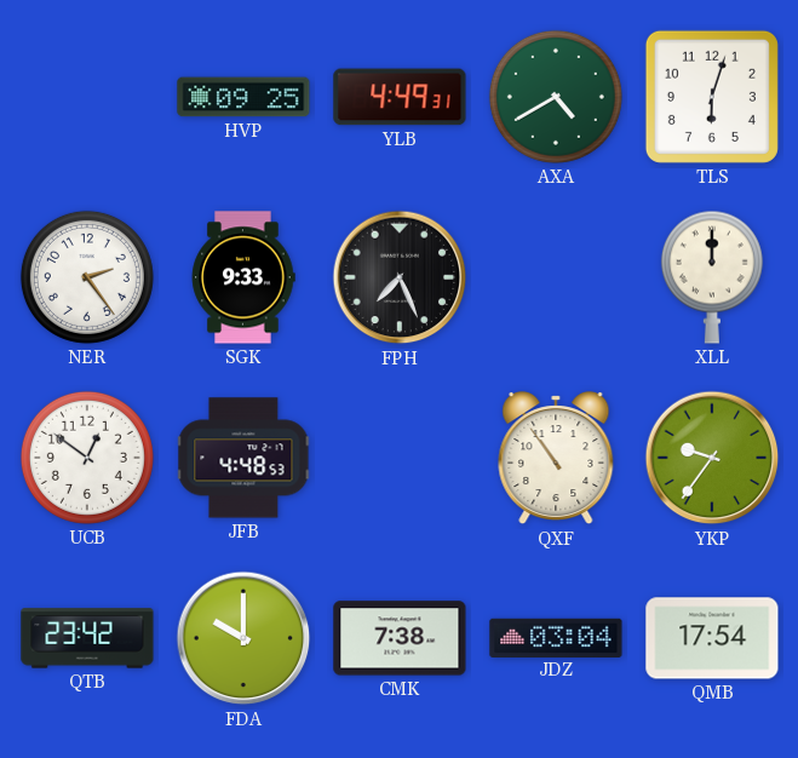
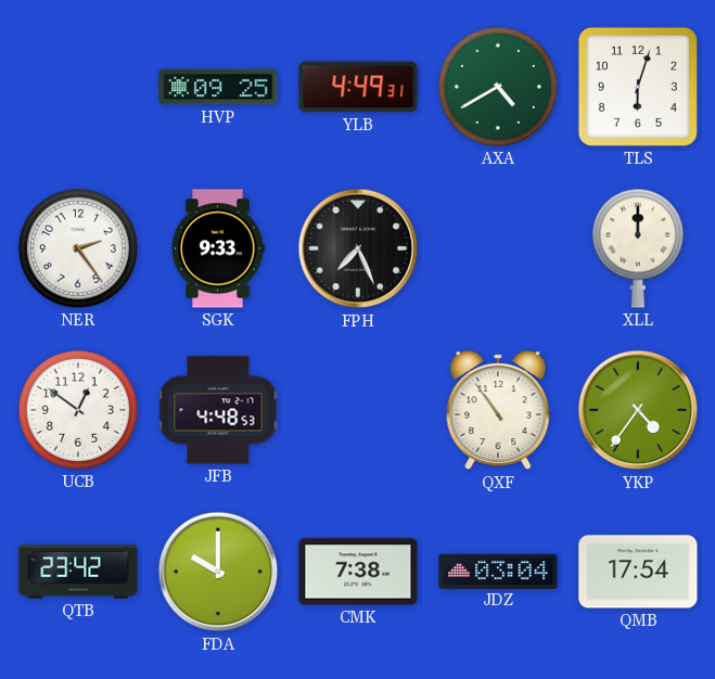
YKP: 9:36 -> 4:36
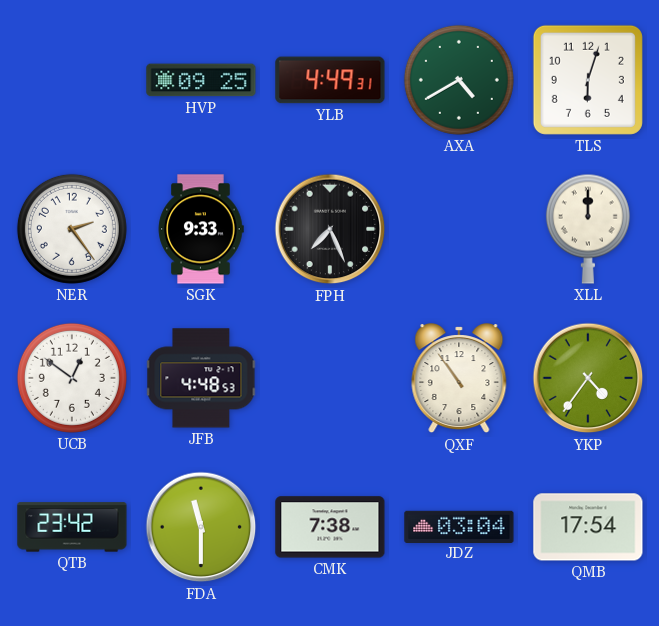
FDA: 10:00 -> 11:30
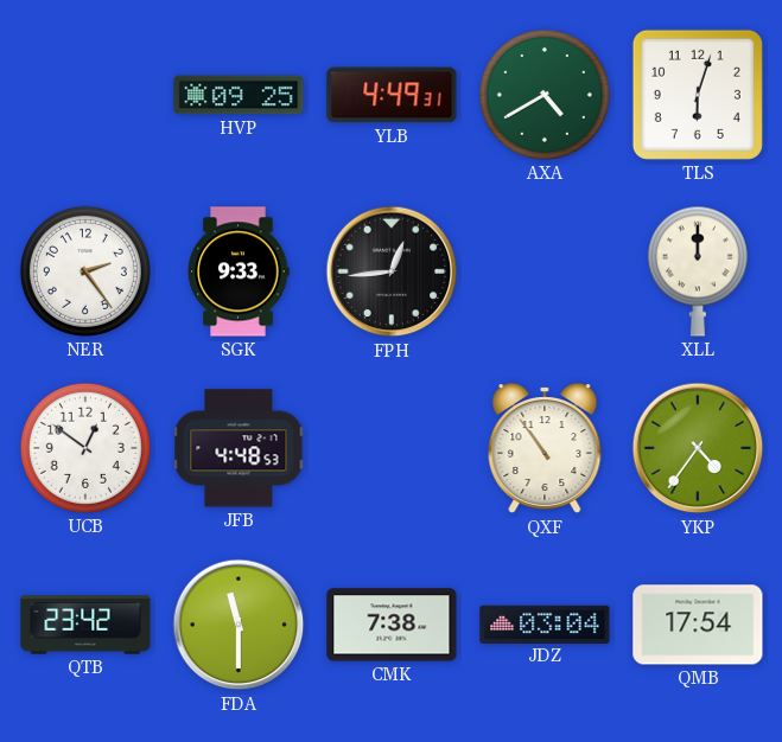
FPH: 7:26 -> 12:44
